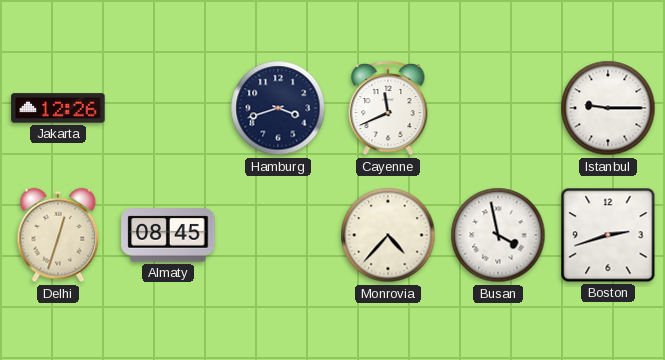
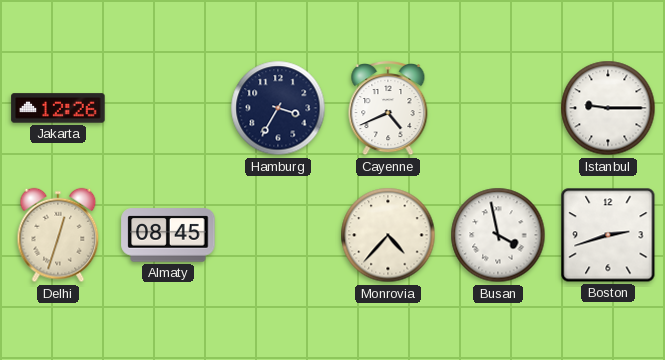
Hamburg: 3:42 -> 3:35
Cayenne: 11:41 -> 4:41
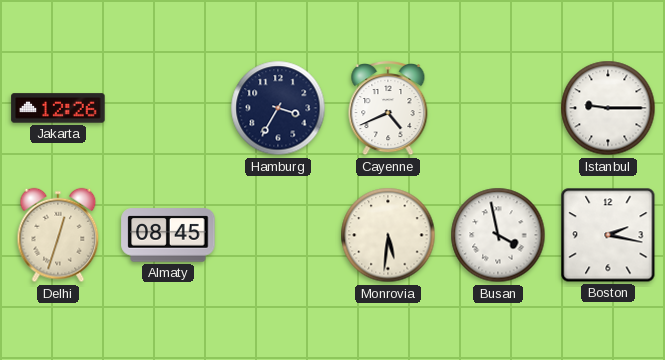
Monrovia: 4:37 -> 5:31
Boston: 2:42 -> 2:17
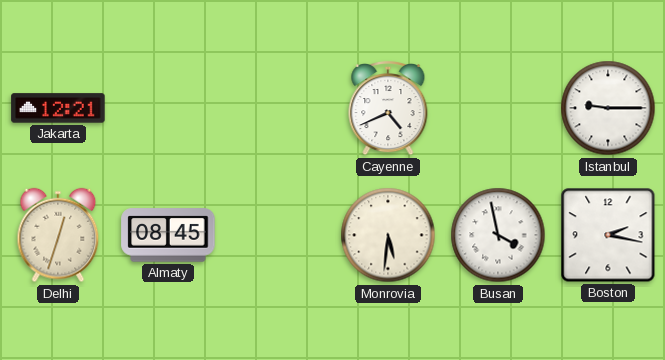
Jakarta: 12:26 -> 12:21
Hamburg: 3:35 -> none
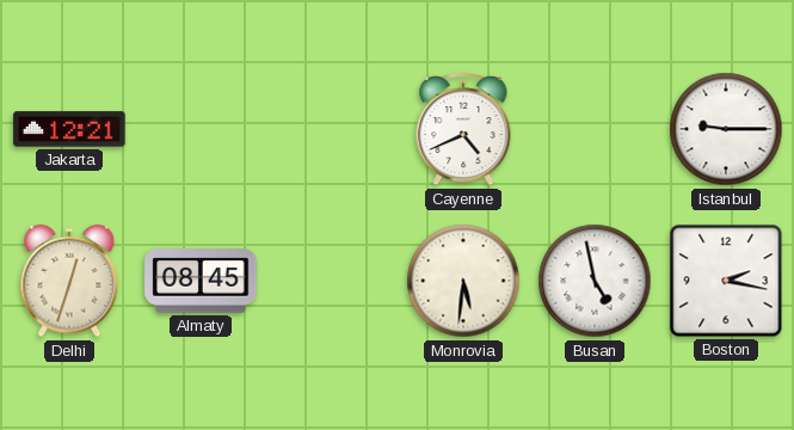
Busan: 3:58 -> 4:58
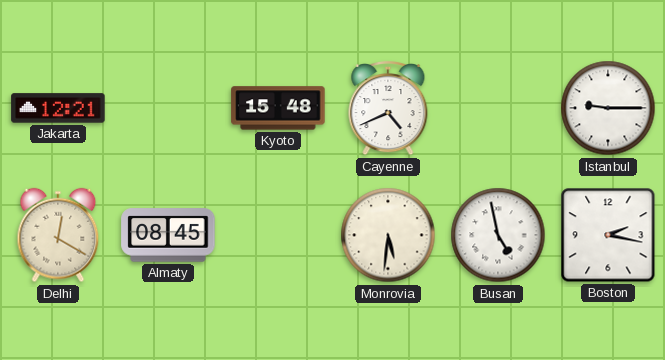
Kyoto: none -> 15:48
Delhi: 12:33 -> 12:20
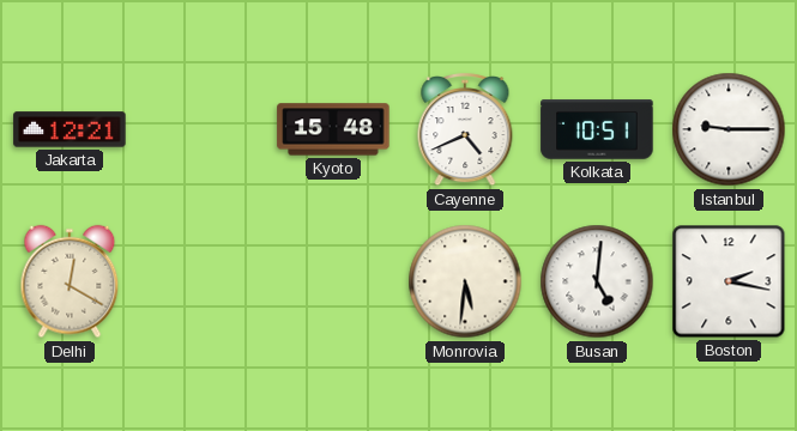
Kolkata: none -> 10:51
Almaty: 08:45 -> none
Busan: 4:58 -> 5:01
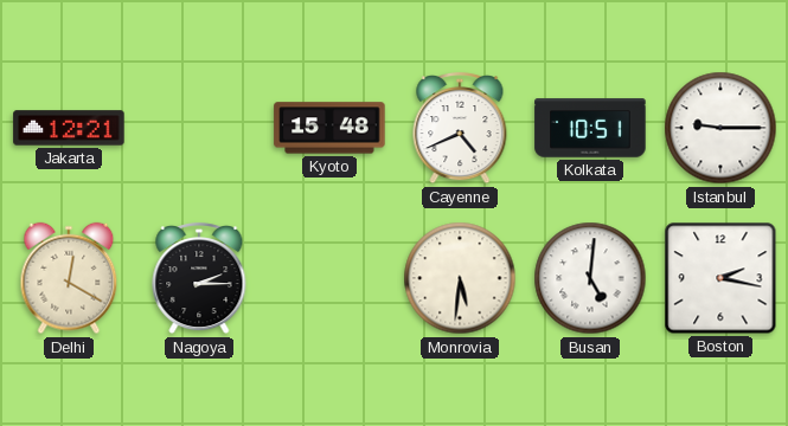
Nagoya: none -> 2:15
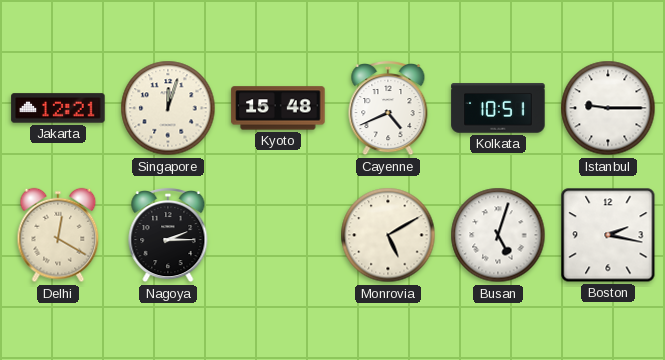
Singapore: none -> 12:03
Monrovia: 5:31 -> 5:10
Busan: 5:01 -> 5:03
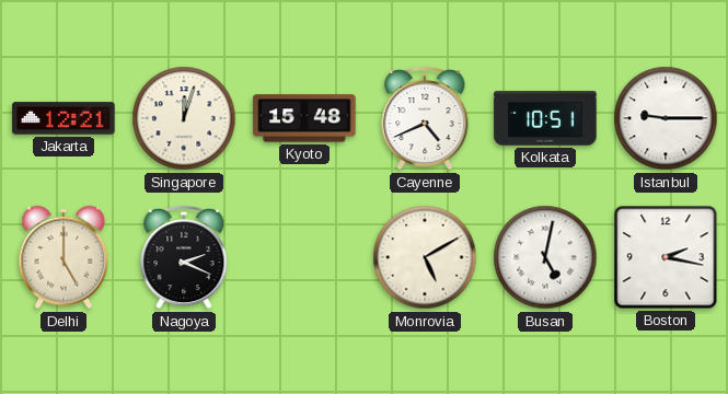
Delhi: 12:20 -> 5:00
Nagoya: 2:15 -> 2:19
Busan: 5:03 -> 5:02
